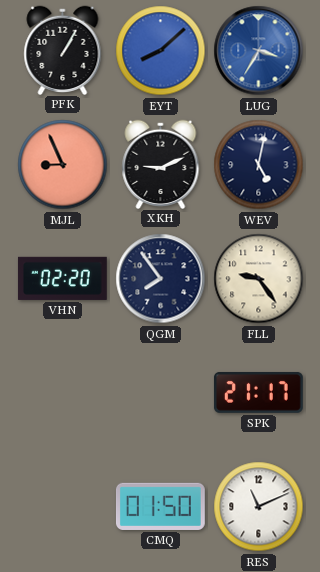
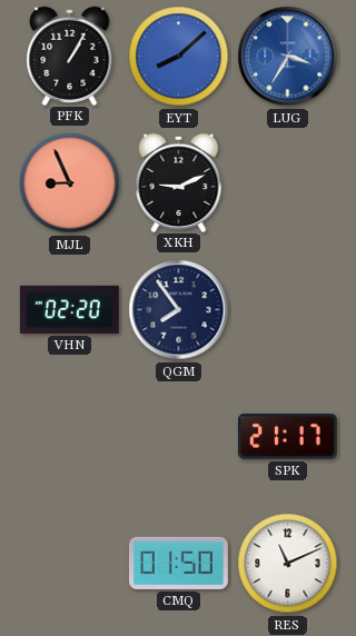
WEV: 5:02 -> none
FLL: 9:24 -> none
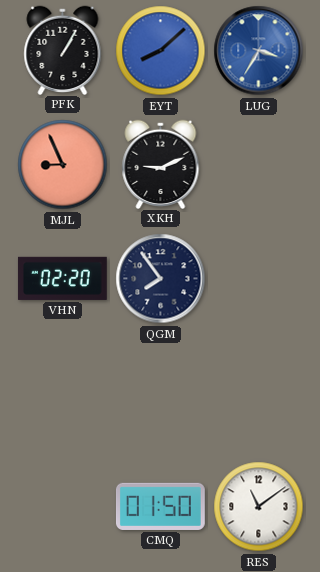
SPK: 21:17 -> none
RES: 11:11 -> 11:09
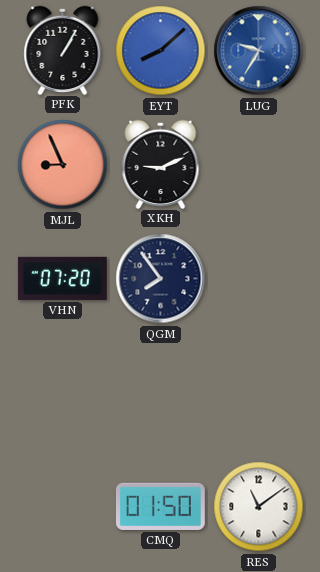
LUG: 3:35 -> 9:35
VHN: 02:20 -> 07:20
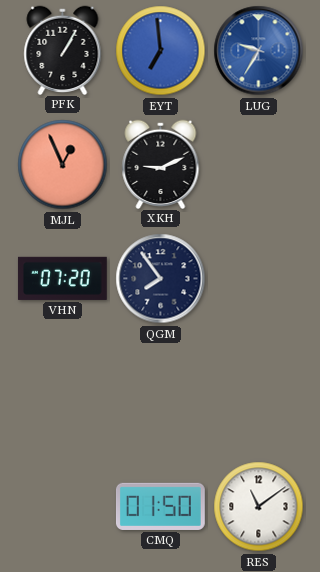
EYT: 8:08 -> 6:59
MJL: 8:56 -> 12:56
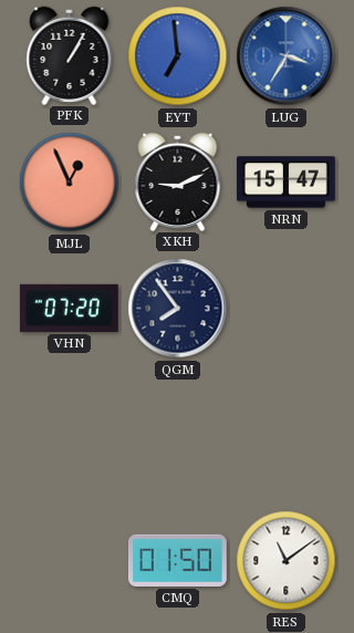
LUG: 9:35 -> 3:35
NRN: none -> 15:47
